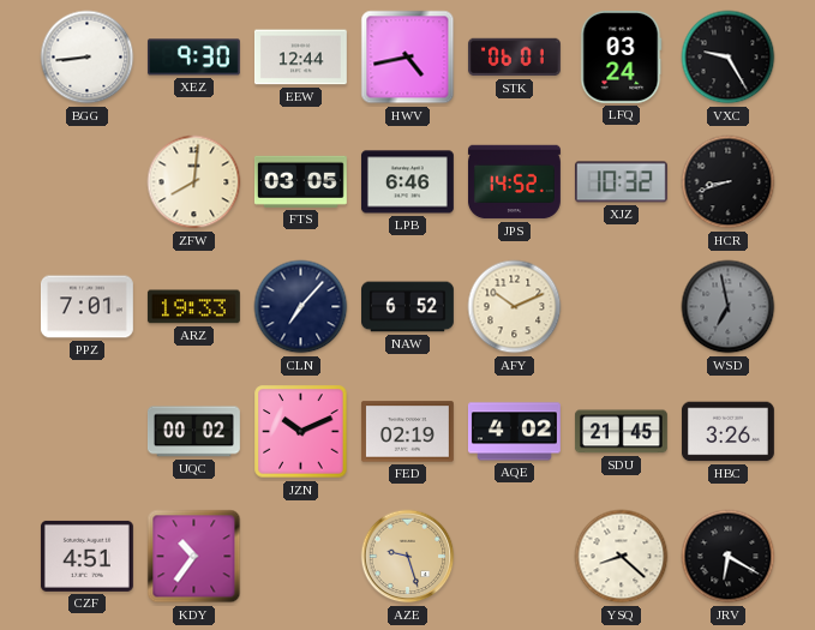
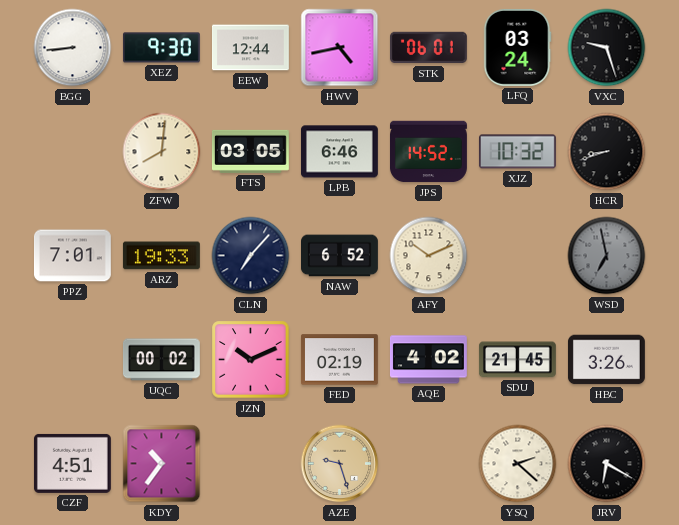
VXC: 9:25 -> 9:27
YSQ: 8:22 -> 2:22
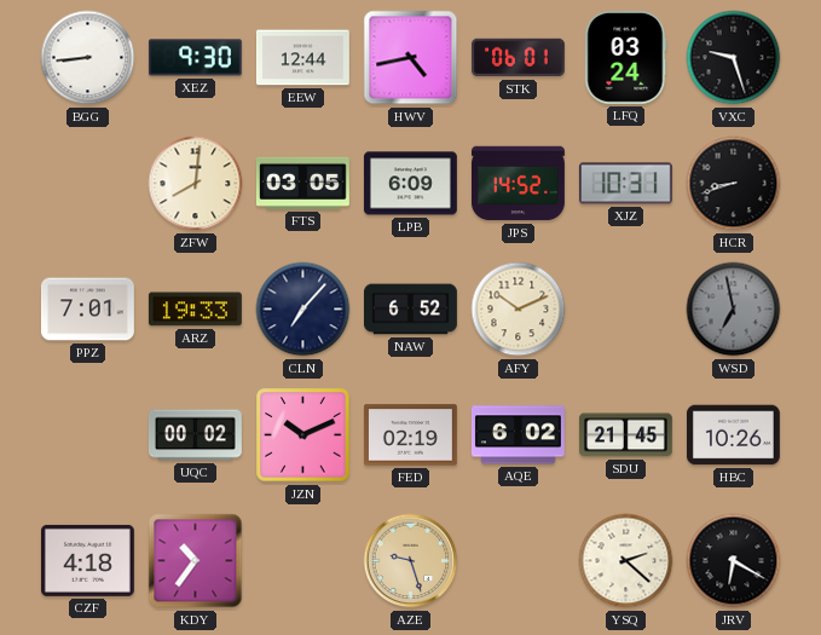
LPB: 6:46 -> 6:09
XJZ: 10:32 -> 10:31
AQE: 4:02 -> 6:02
HBC: 3:26 -> 10:26
CZF: 4:51 -> 4:18
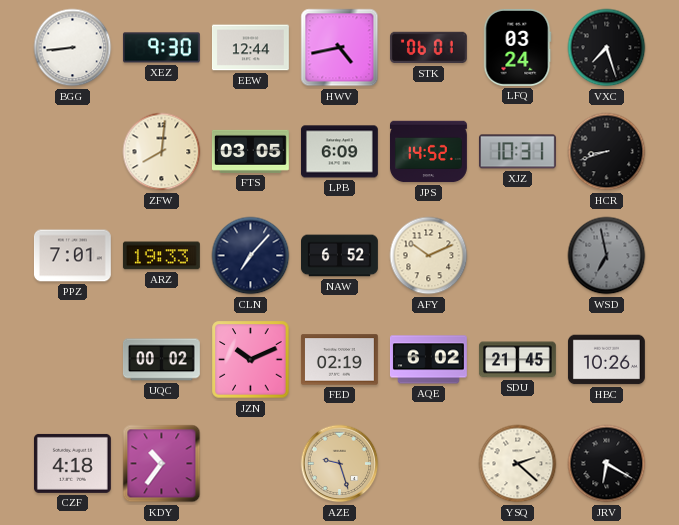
VXC: 9:27 -> 7:27
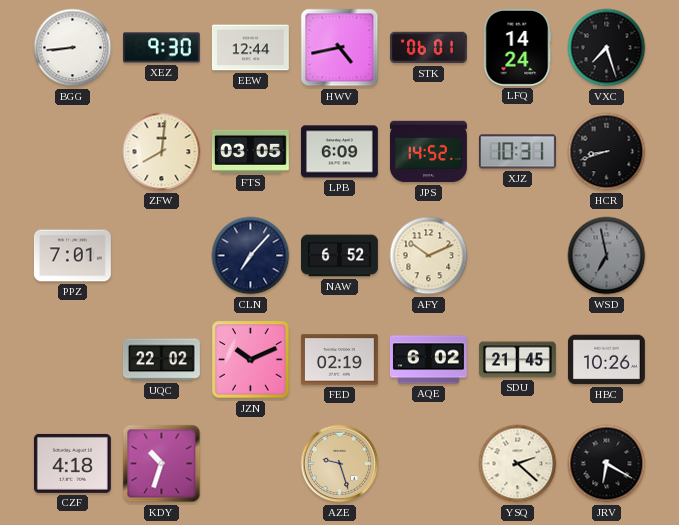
LFQ: 03:24 -> 14:24
ARZ: 19:33 -> none
UQC: 00:02 -> 22:02
KDY: 10:36 -> 10:33
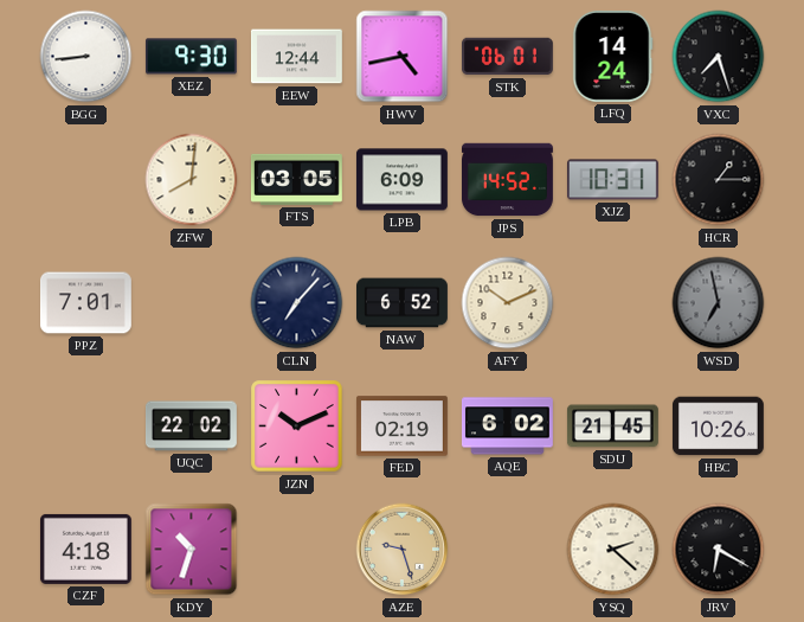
HCR: 8:42 -> 1:15
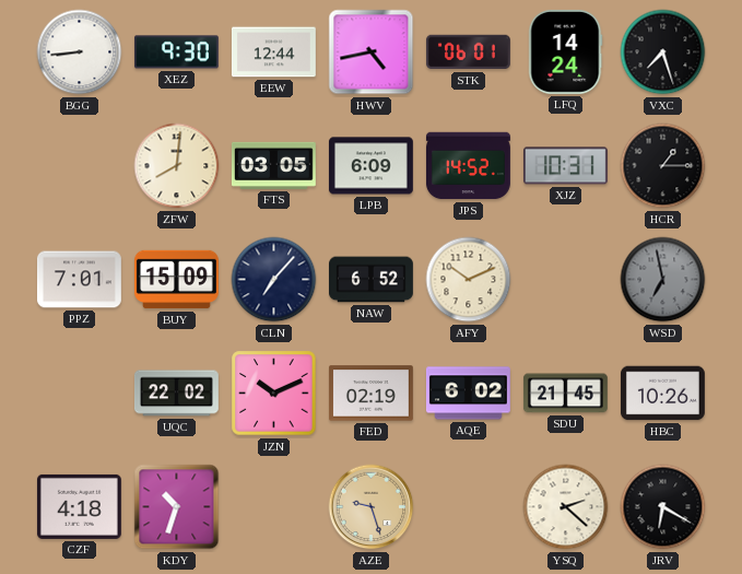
BUY: none -> 15:09
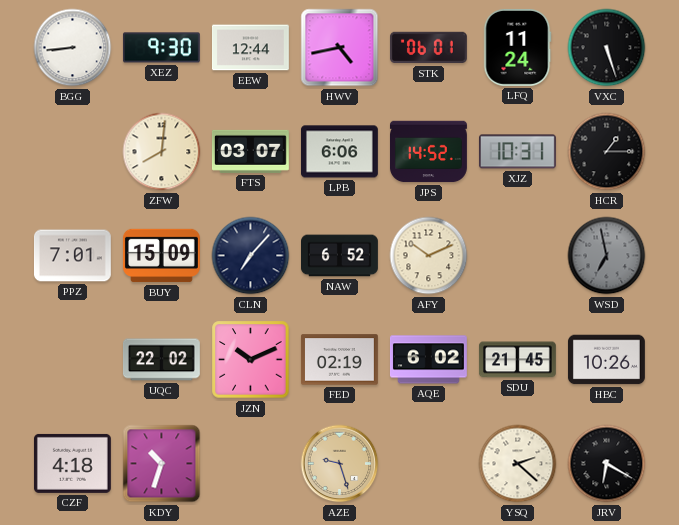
LFQ: 14:24 -> 11:24
VXC: 7:27 -> 5:27
FTS: 03:05 -> 03:07
LPB: 6:09 -> 6:06
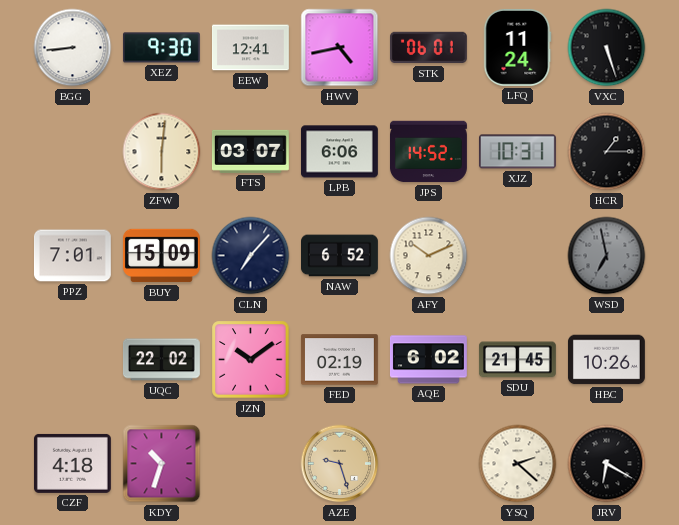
EEW: 12:44 -> 12:41
ZFW: 8:01 -> 6:01
JZN: 10:11 -> 10:09
